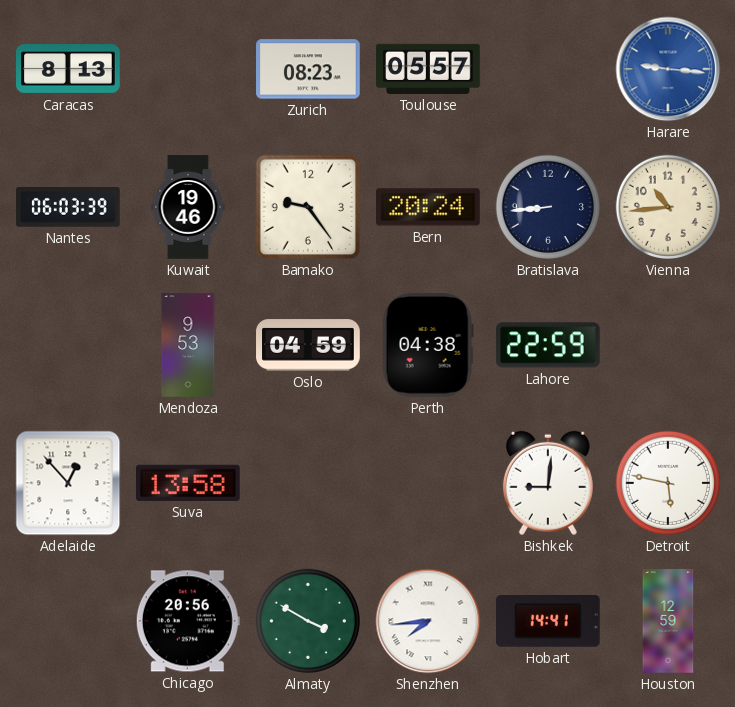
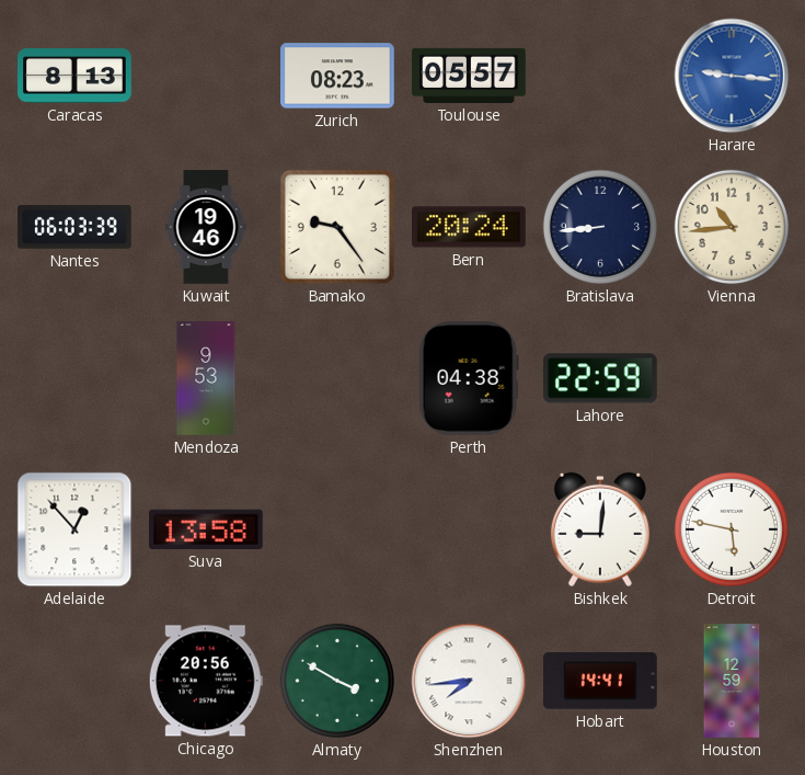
Oslo: 04:59 -> none
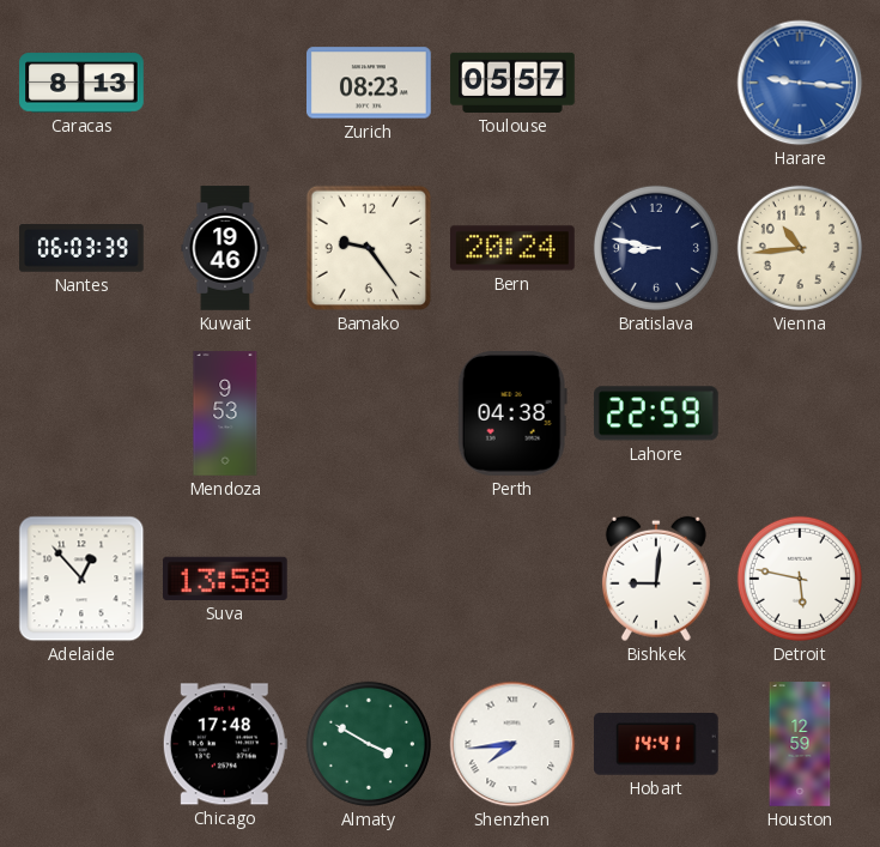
Bratislava: 8:44 -> 8:47
Chicago: 20:56 -> 17:48
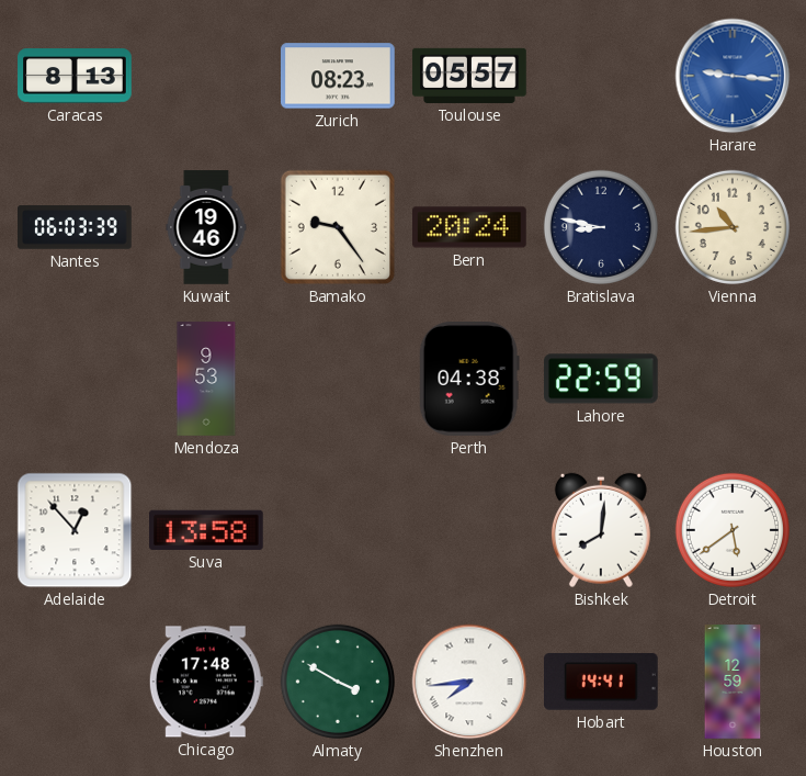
Bishkek: 9:01 -> 8:01
Detroit: 5:47 -> 5:39
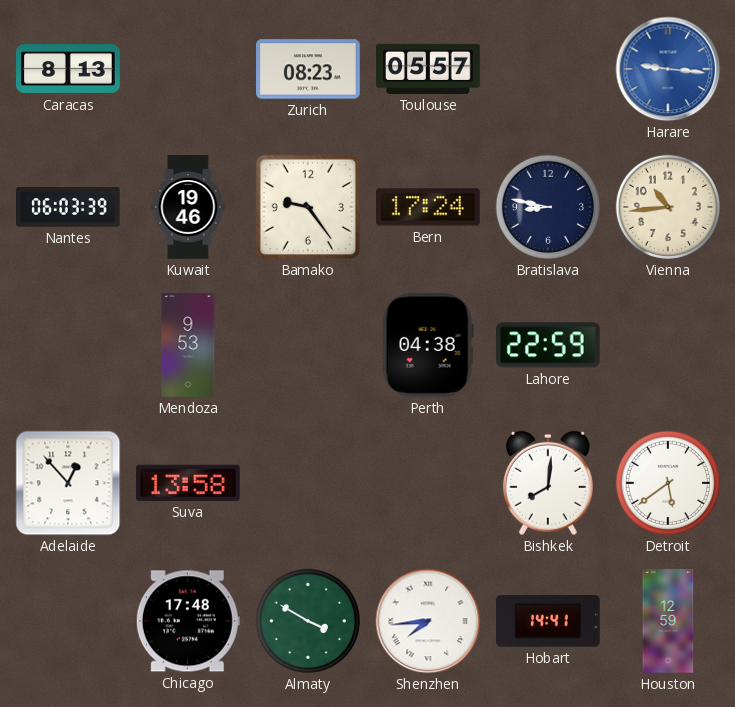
Bern: 20:24 -> 17:24
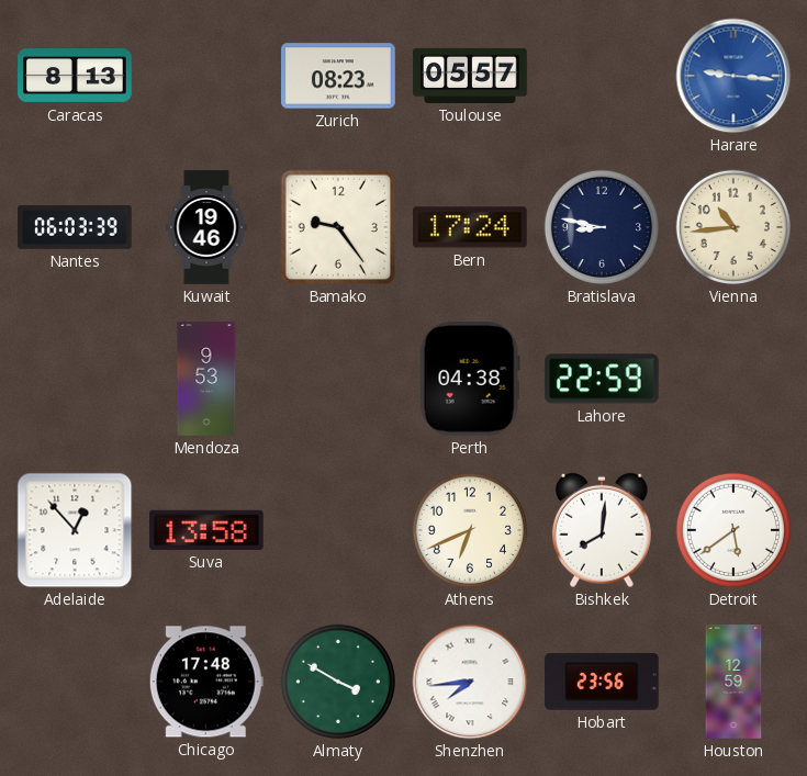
Athens: none -> 6:41
Hobart: 14:41 -> 23:56
